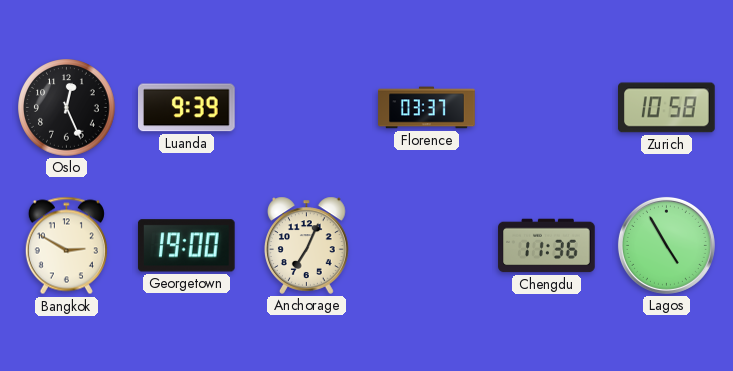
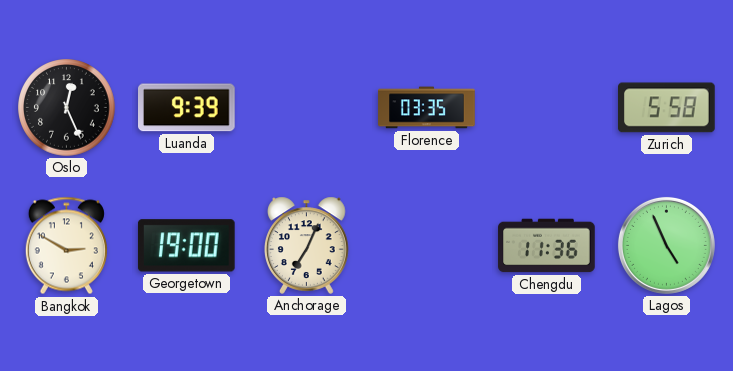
Florence: 03:37 -> 03:35
Zurich: 10:58 -> 5:58
Lagos: 4:55 -> 4:56
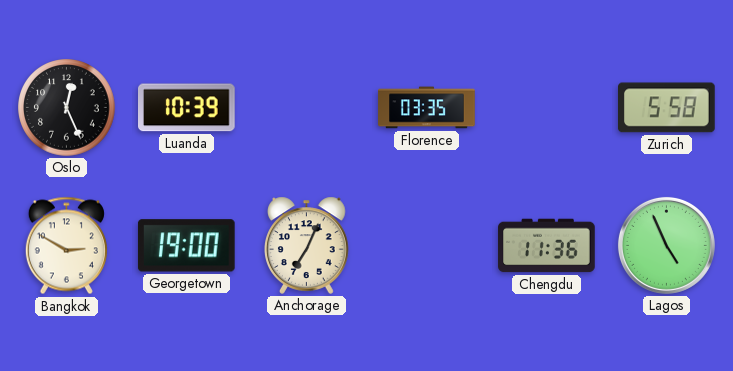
Luanda: 9:39 -> 10:39
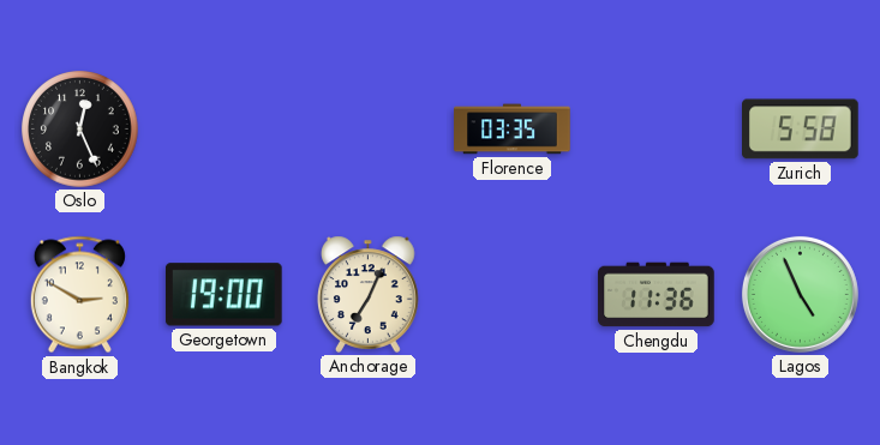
Luanda: 10:39 -> none
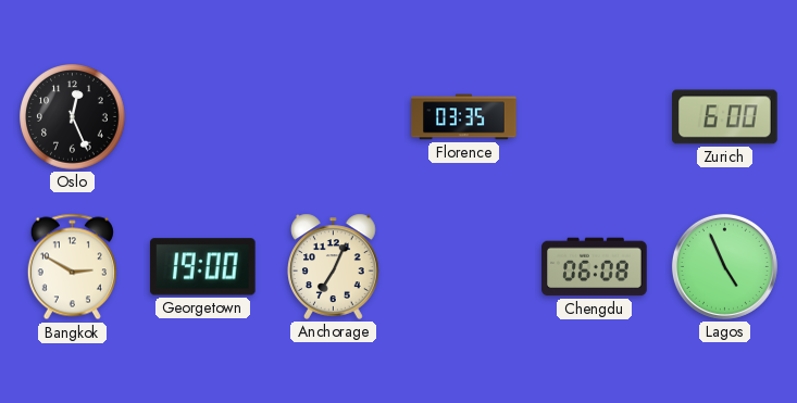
Zurich: 5:58 -> 6:00
Chengdu: 11:36 -> 06:08
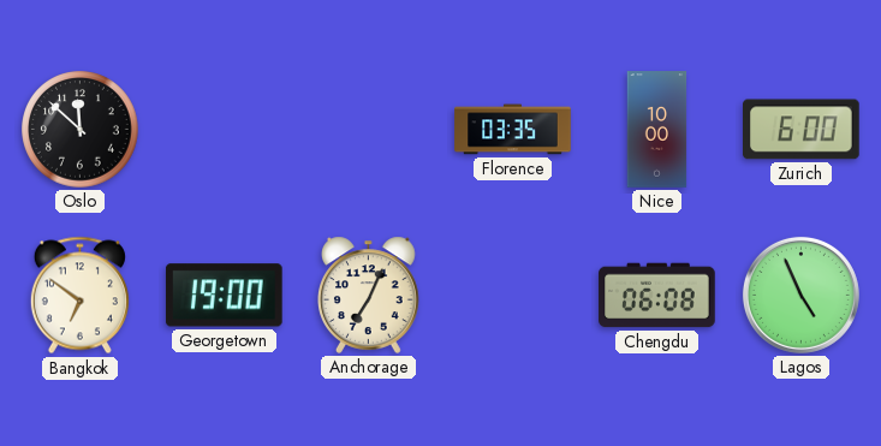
Oslo: 12:26 -> 11:52
Nice: none -> 10:00
Bangkok: 2:50 -> 6:51
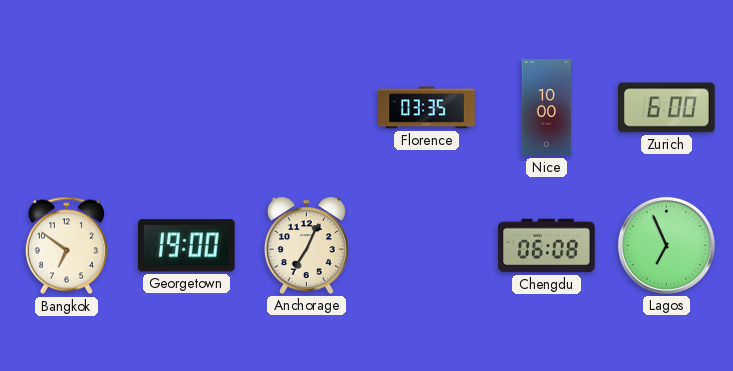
Oslo: 11:52 -> none
Lagos: 4:56 -> 6:56
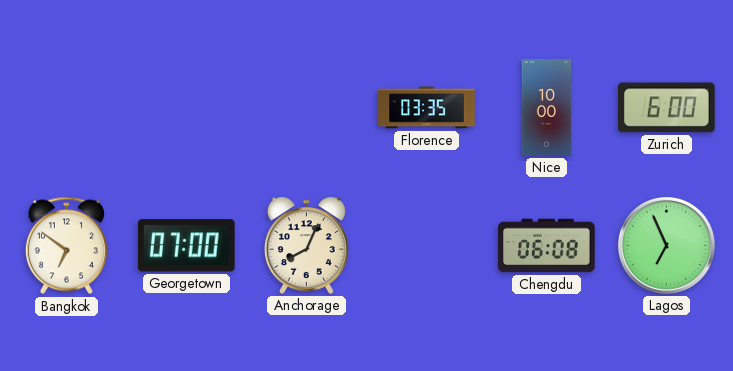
Georgetown: 19:00 -> 07:00
Anchorage: 7:04 -> 8:04
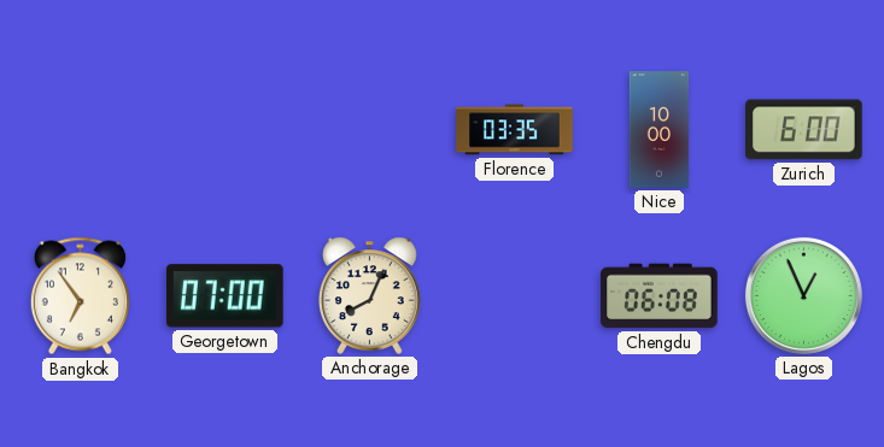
Bangkok: 6:51 -> 6:54
Lagos: 6:56 -> 12:56
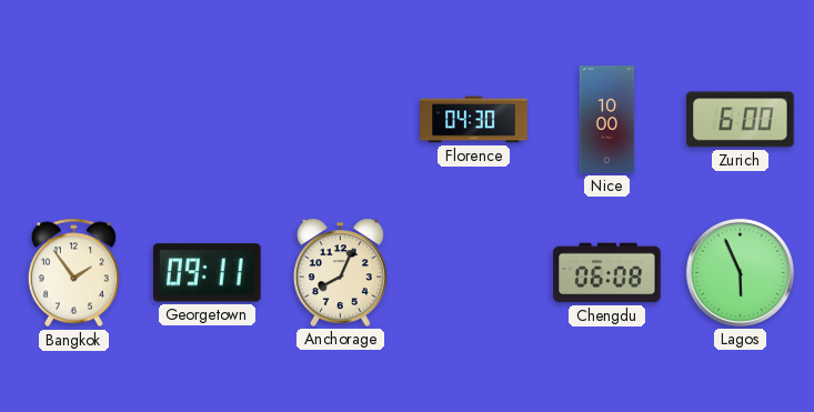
Florence: 03:35 -> 04:30
Bangkok: 6:54 -> 1:54
Georgetown: 07:00 -> 09:11
Lagos: 12:56 -> 5:56
